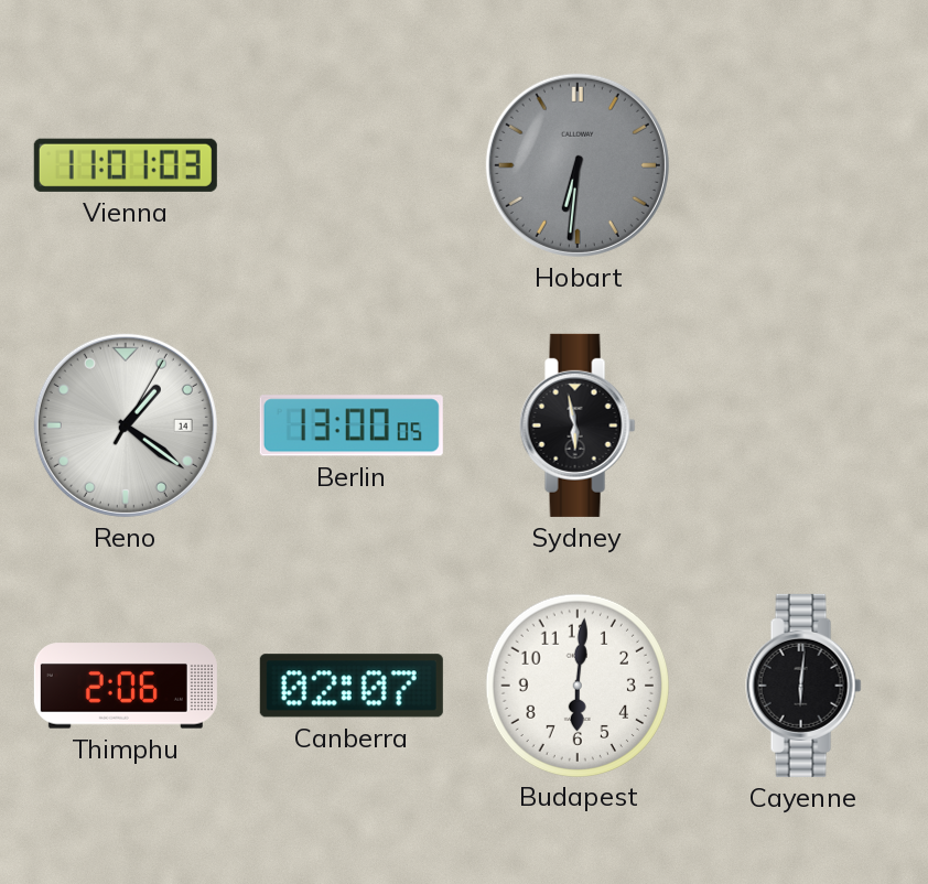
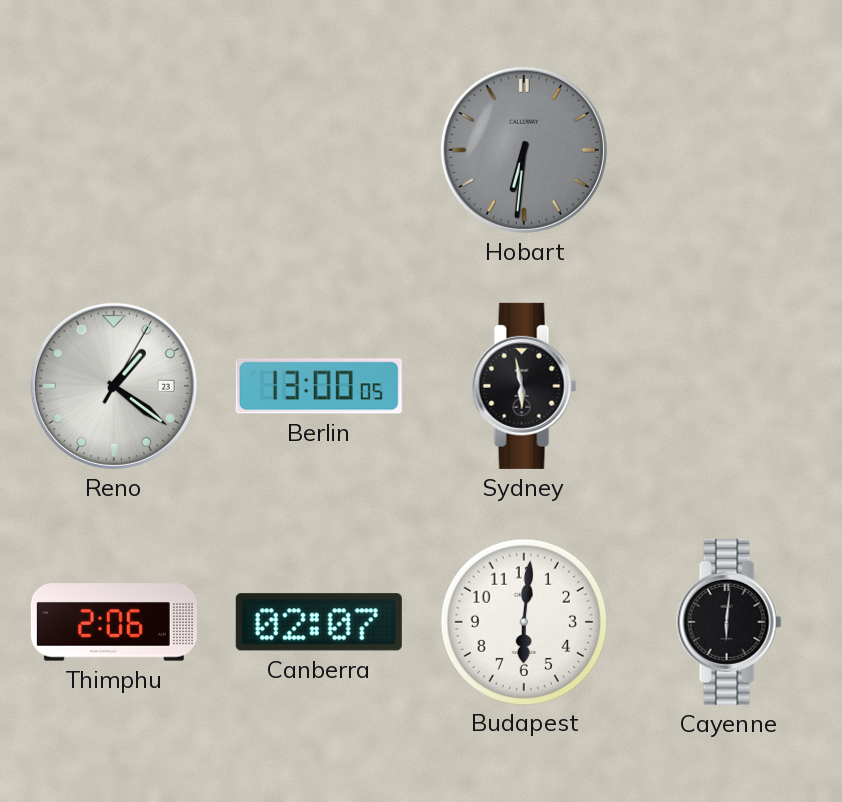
Vienna: 11:01 -> none
Reno date: 14 -> 23
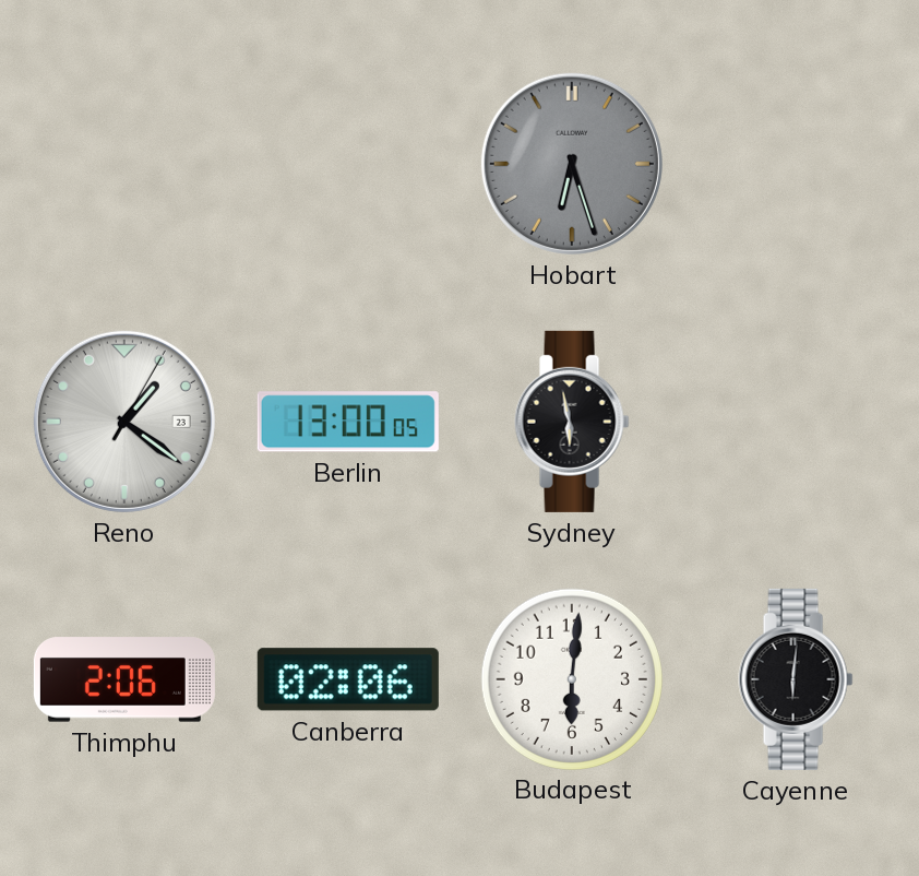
Hobart: 6:31 -> 6:27
Canberra: 02:07 -> 02:06
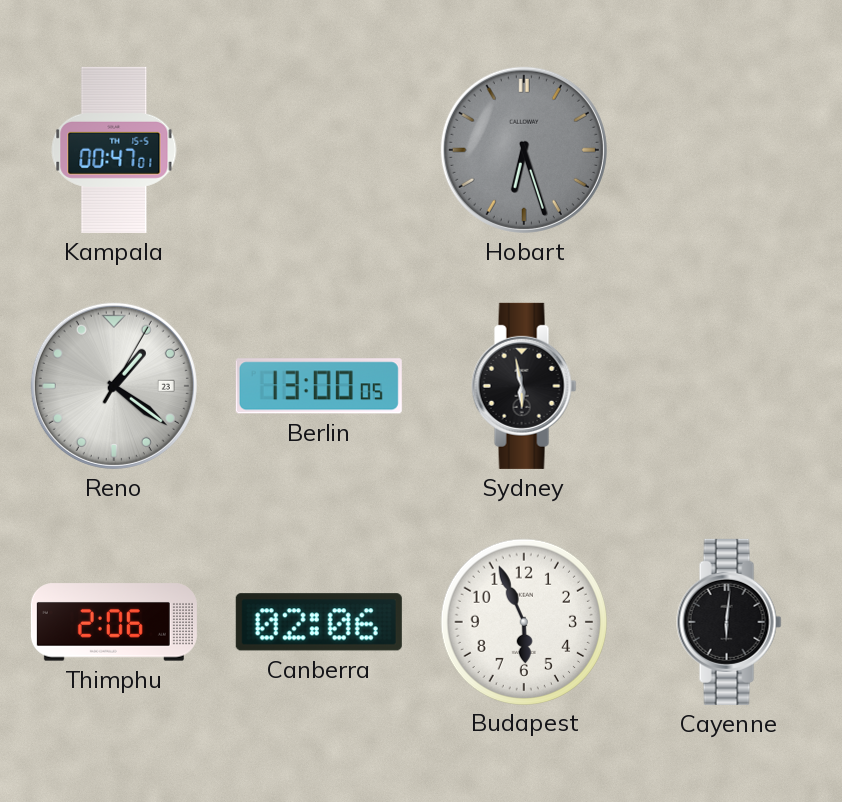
Kampala: none -> 00:47
Budapest: 6:01 -> 5:56
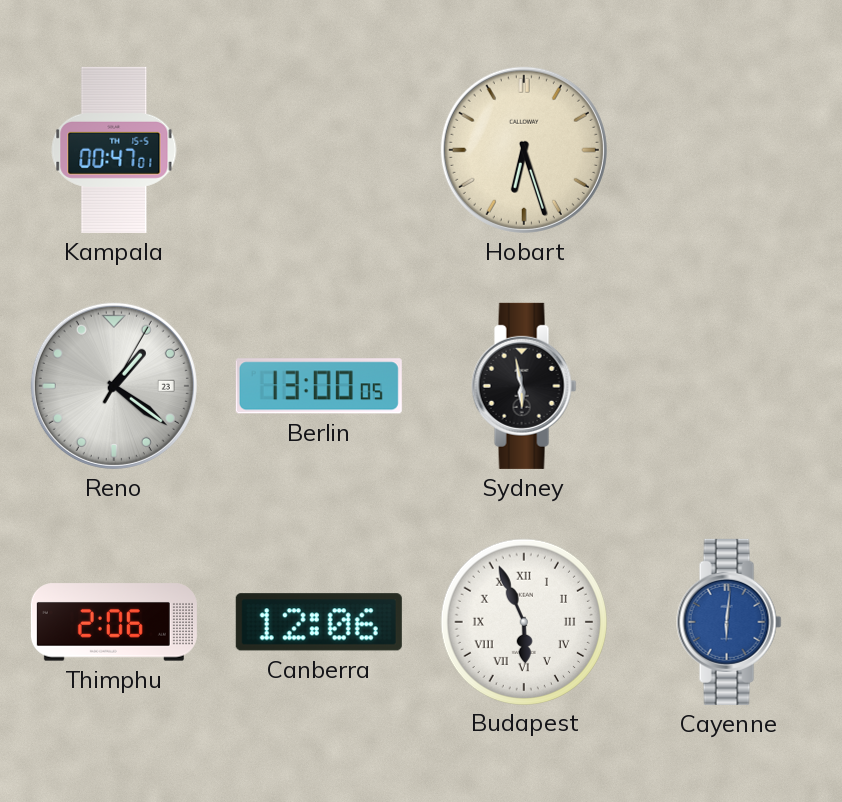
Hobart dial: grey -> cream
Canberra: 02:06 -> 12:06
Budapest numerals: Arabic -> Roman
Cayenne dial: black -> blue
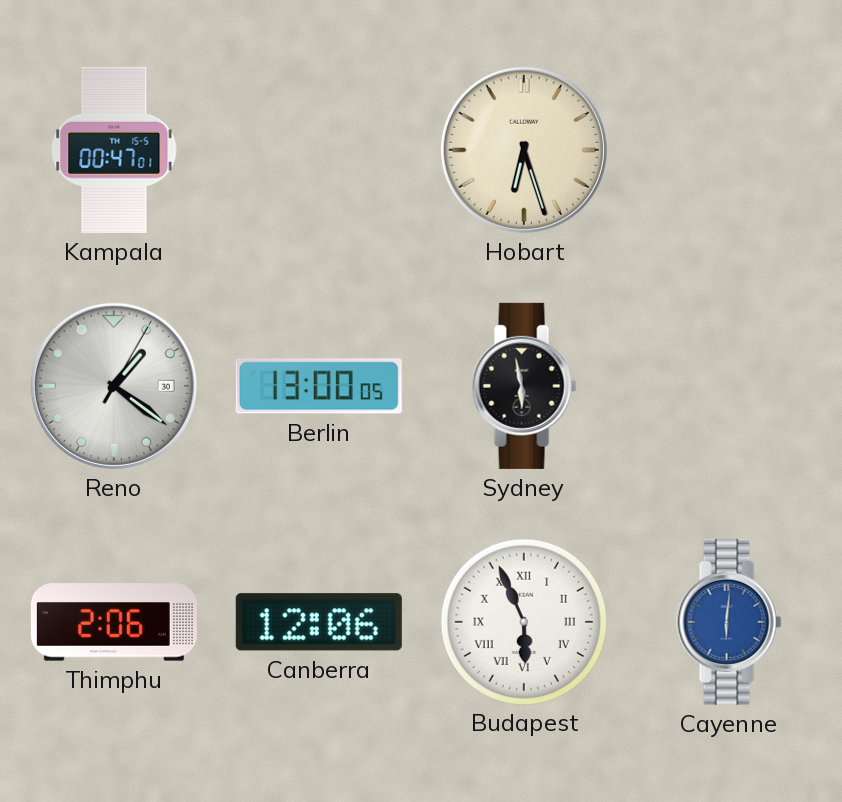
Reno date: 23 -> 30
